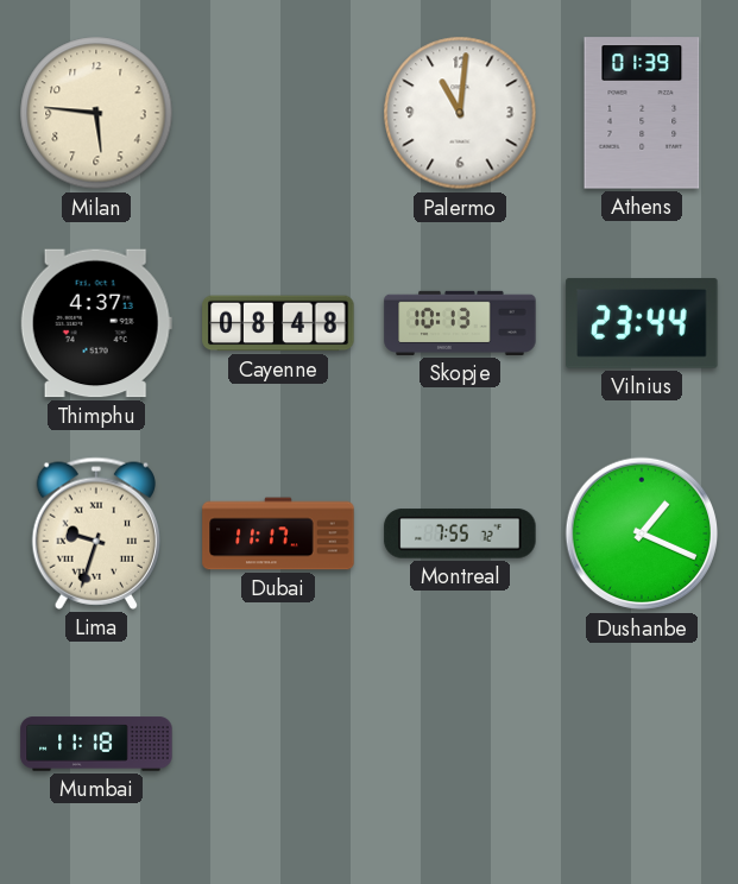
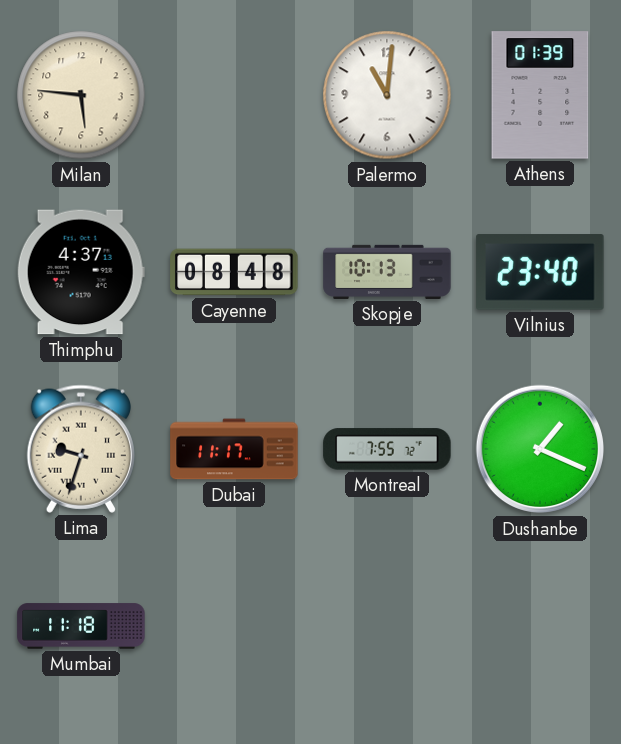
Vilnius: 23:44 -> 23:40
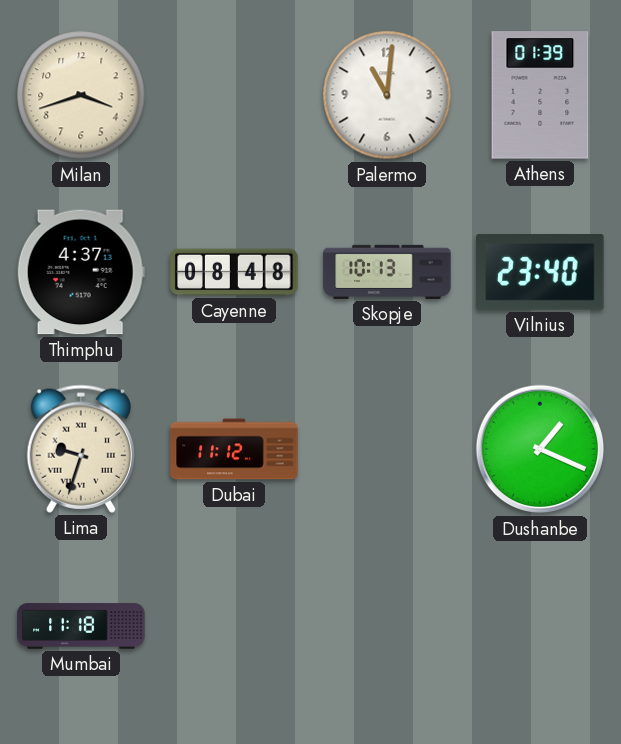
Milan: 5:46 -> 3:42
Dubai: 11:17 -> 11:12
Montreal: 7:55 -> none
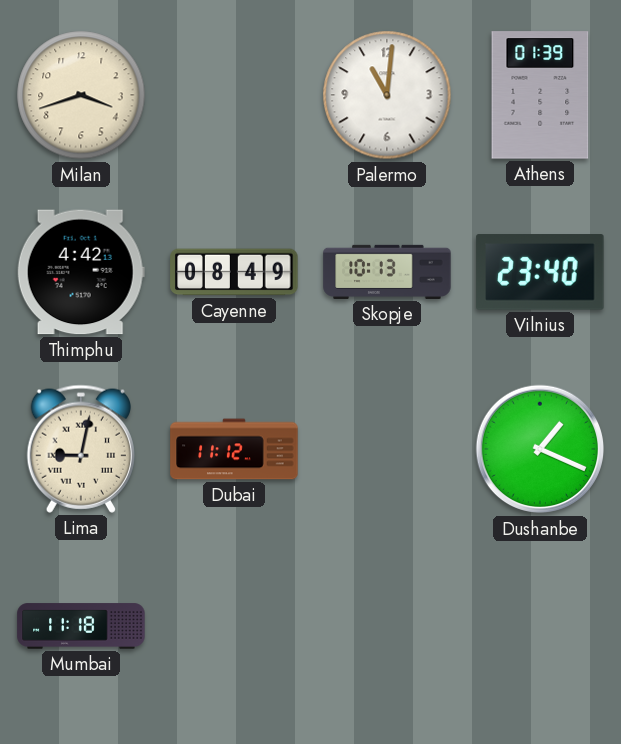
Thimphu: 4:37 -> 4:42
Cayenne: 08:48 -> 08:49
Lima: 9:33 -> 9:02
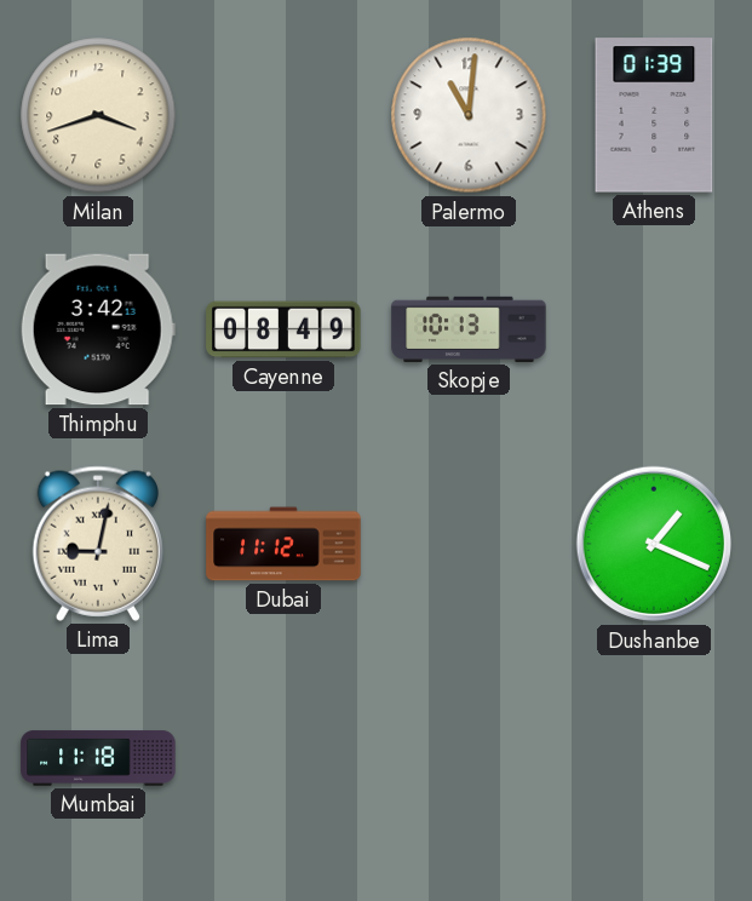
Thimphu: 4:42 -> 3:42
Vilnius: 23:40 -> none
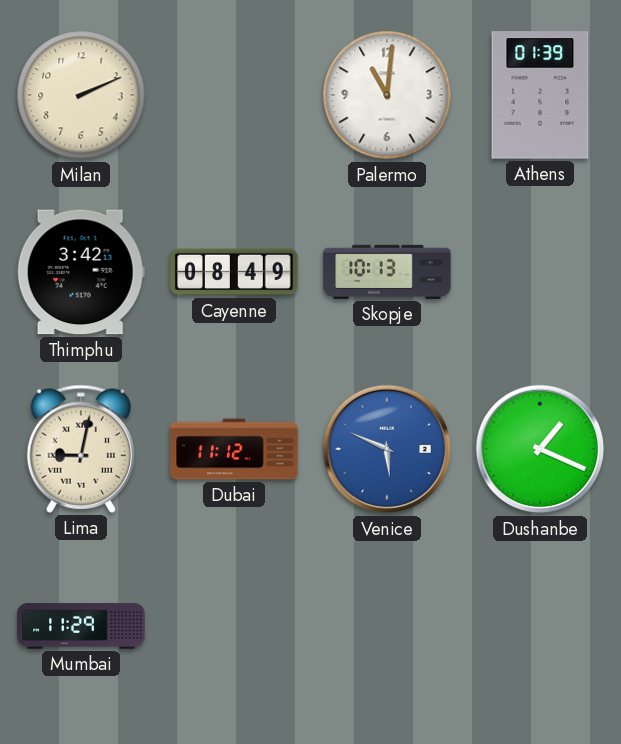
Milan: 3:42 -> 2:11
Venice: none -> 5:49
Mumbai: 11:18 -> 11:29
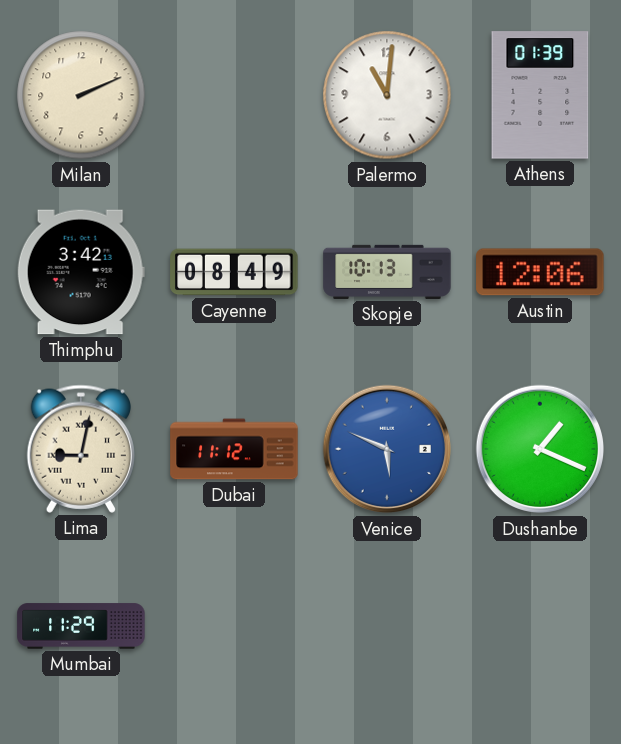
Austin: none -> 12:06
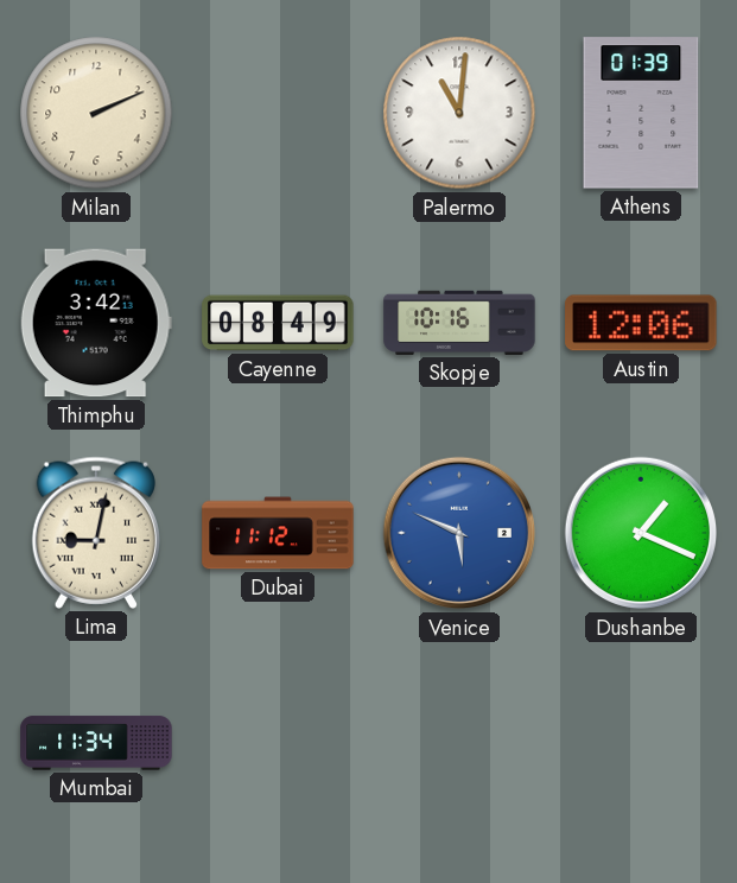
Skopje: 10:13 -> 10:16
Mumbai: 11:29 -> 11:34
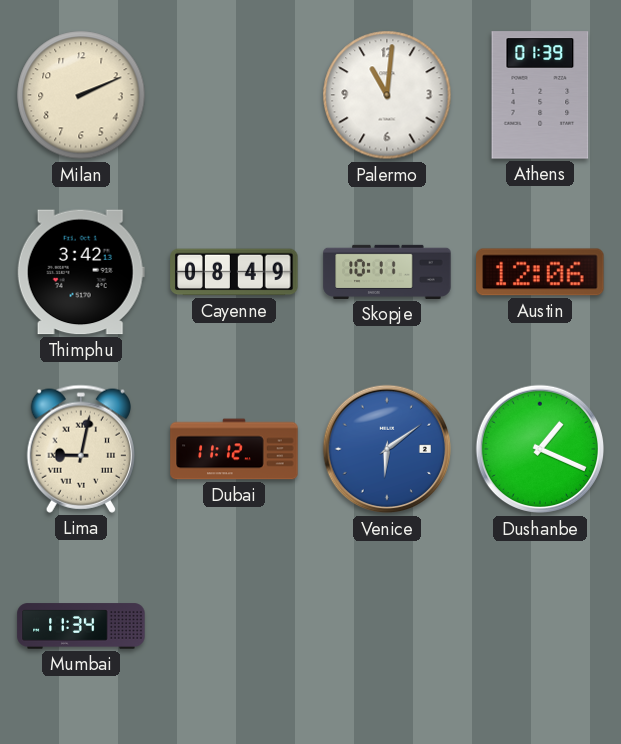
Skopje: 10:16 -> 10:11
Venice: 5:49 -> 6:09
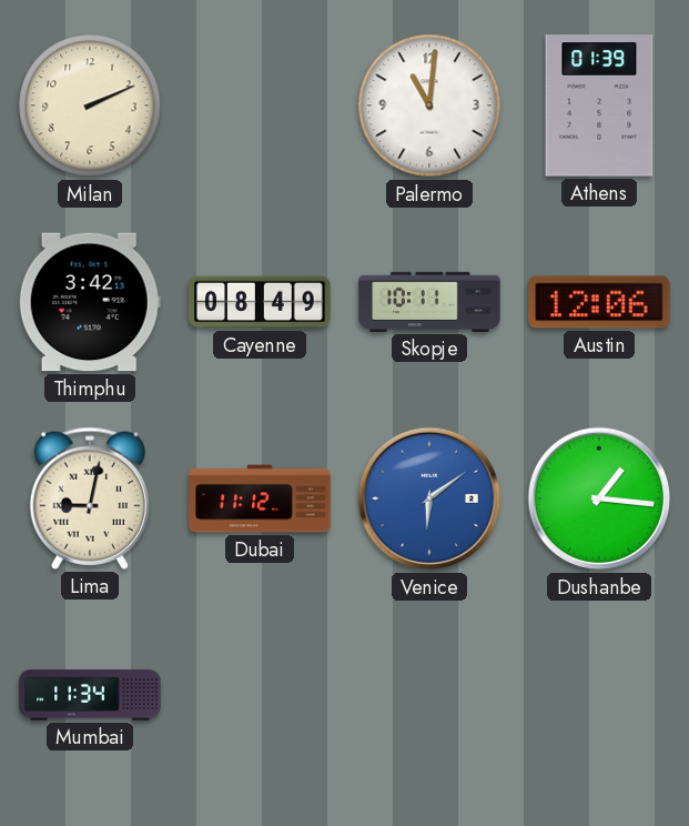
Dushanbe: 1:19 -> 1:16
